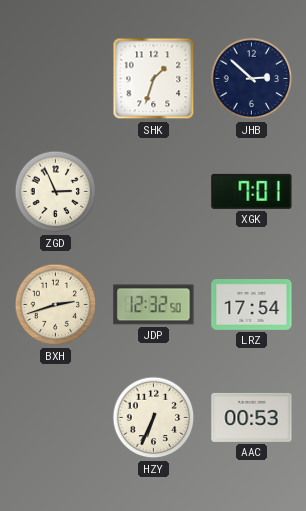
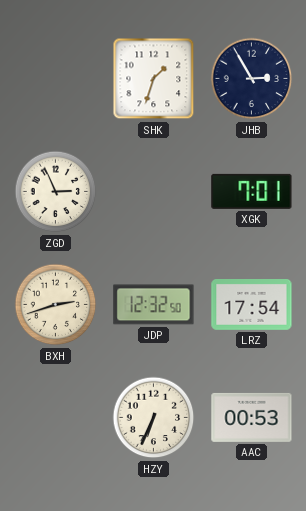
JHB: 2:52 -> 2:55
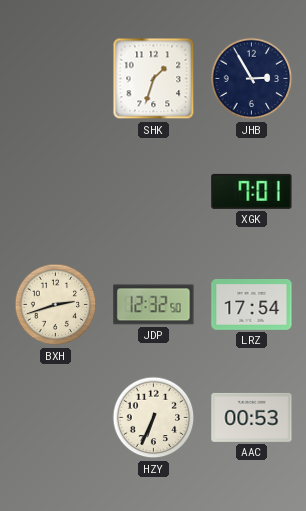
ZGD: 2:56 -> none
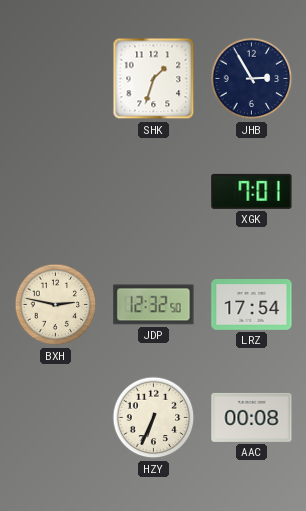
BXH: 2:42 -> 2:47
AAC: 00:53 -> 00:08
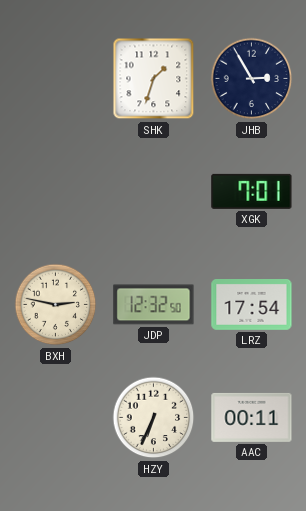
AAC: 00:08 -> 00:11
